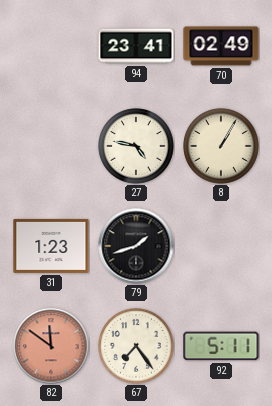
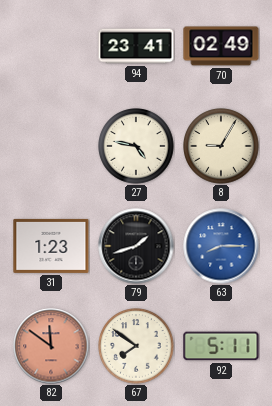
8: 1:05 -> 9:05
63: none -> 8:15
67: 7:24 -> 7:51
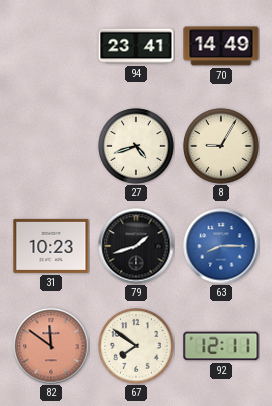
70: 02:49 -> 14:49
27: 4:47 -> 4:42
31: 1:23 -> 10:23
92: 5:11 -> 12:11
